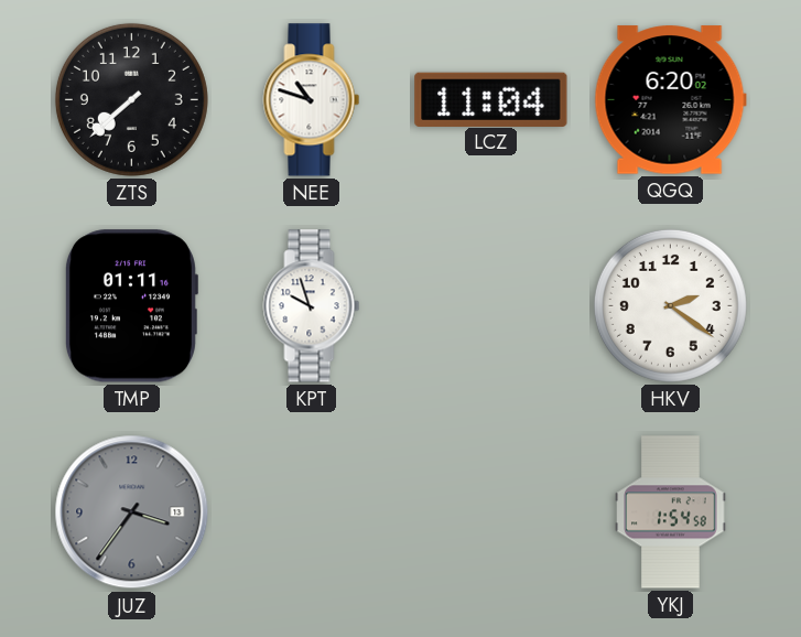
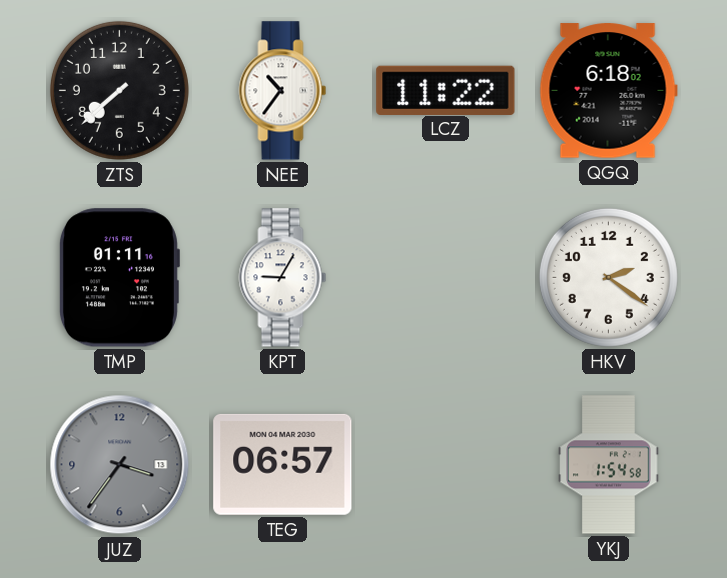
NEE: 10:48 -> 10:36
LCZ: 11:04 -> 11:22
QGQ: 6:20 -> 6:18
KPT: 9:57 -> 9:05
TEG: none -> 06:57
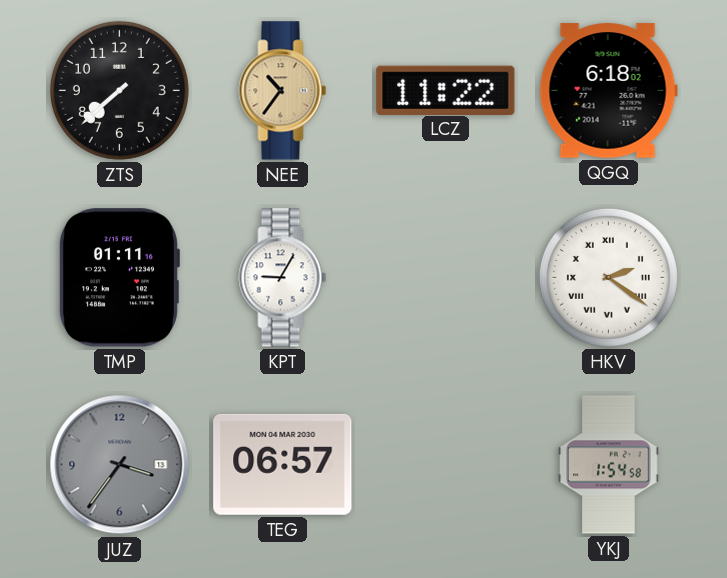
NEE dial: white -> champagne
HKV numerals: Arabic -> Roman
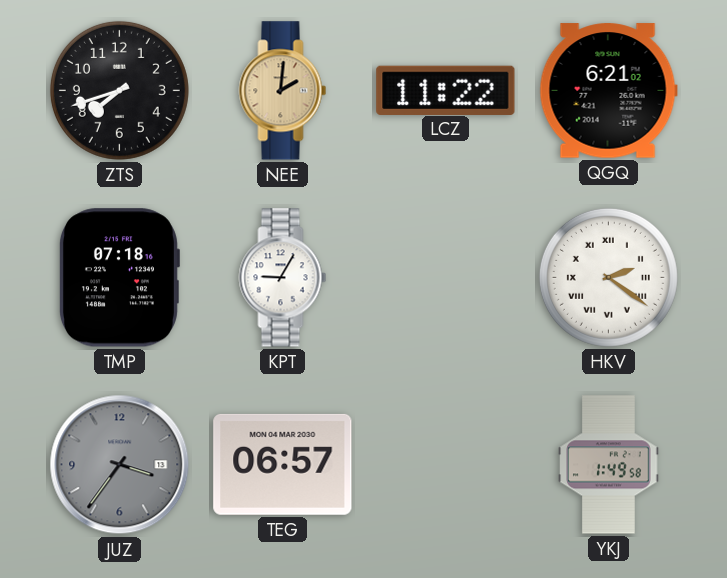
ZTS: 7:38 -> 7:42
NEE: 10:36 -> 2:01
QGQ: 6:18 -> 6:21
TMP: 01:11 -> 07:18
YKJ: 1:54 -> 1:49
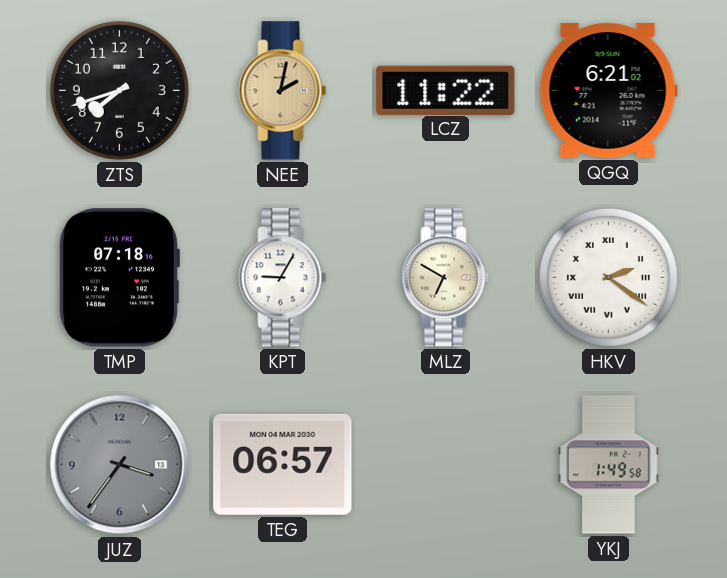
NEE: 2:01 -> 2:02
MLZ: none -> 6:50
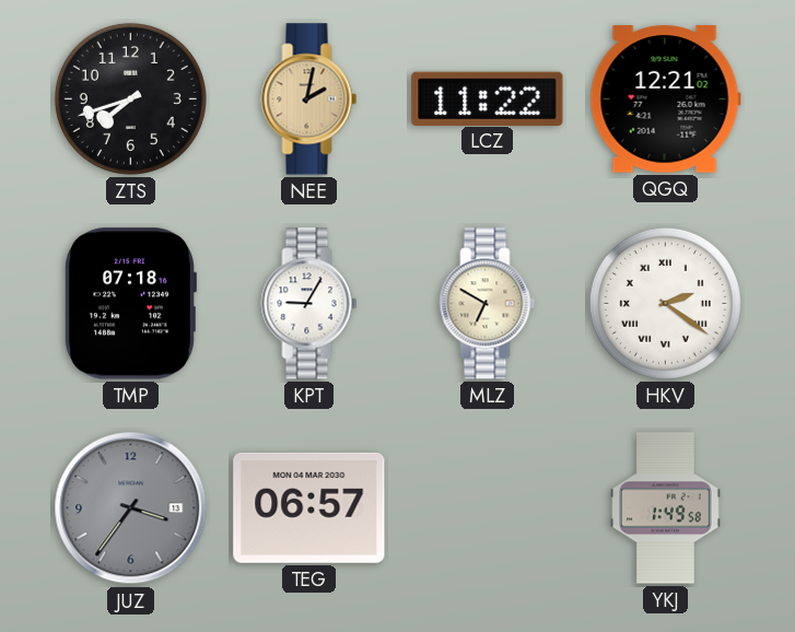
QGQ: 6:21 -> 12:21
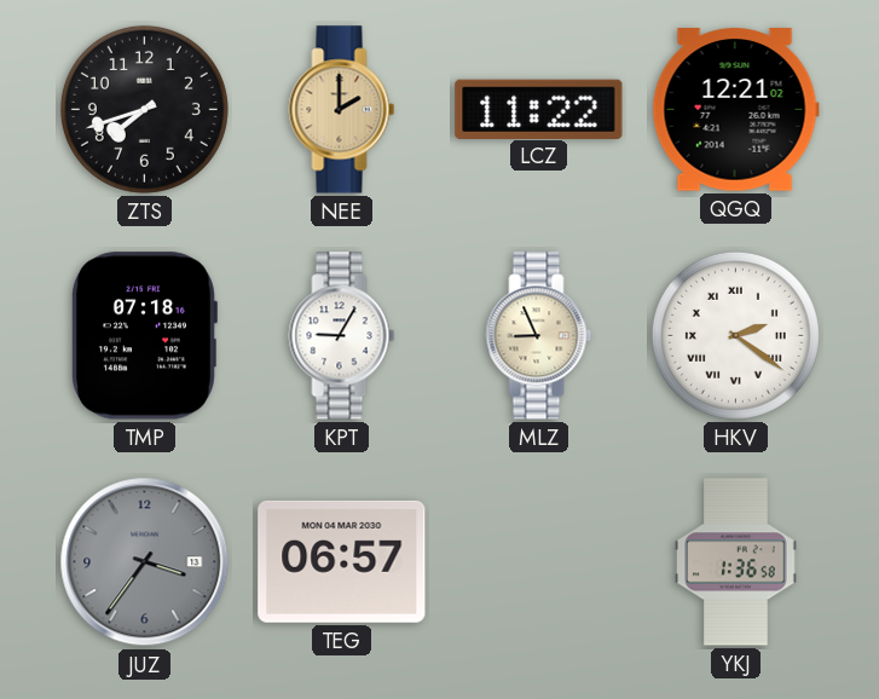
NEE: 2:02 -> 2:00
MLZ: 6:50 -> 8:56
YKJ: 1:49 -> 1:36
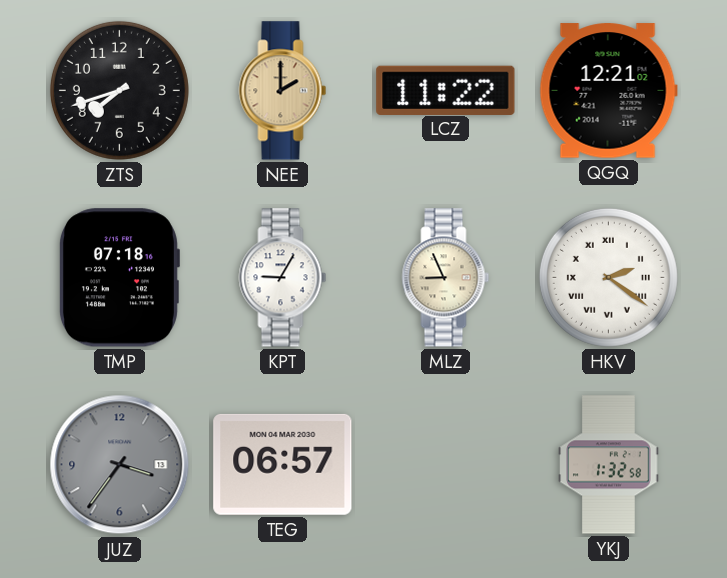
YKJ: 1:36 -> 1:32
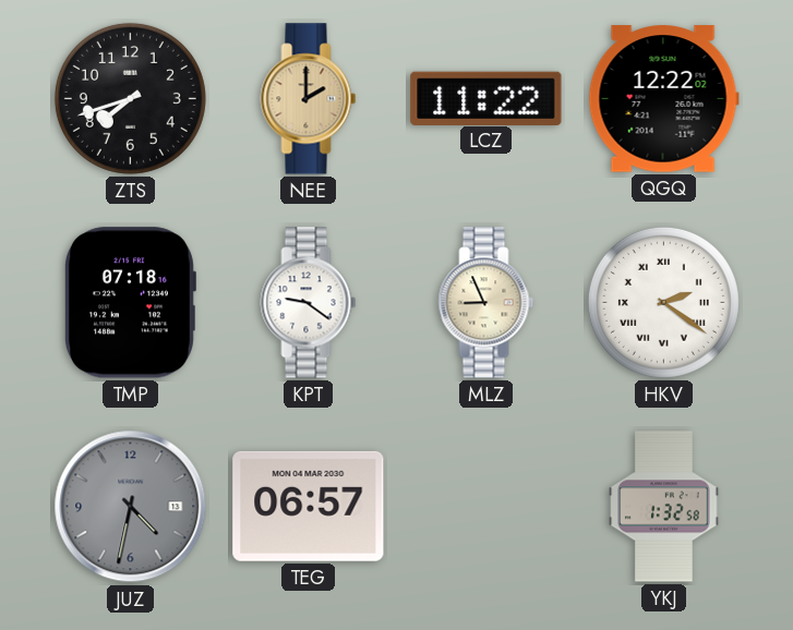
QGQ: 12:21 -> 12:22
KPT: 9:05 -> 9:21
JUZ: 3:36 -> 4:32
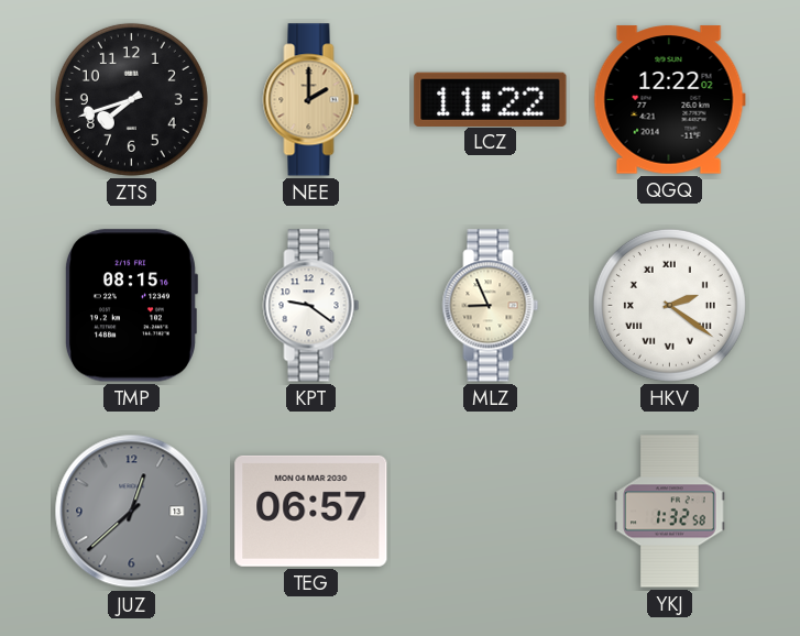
TMP: 07:18 -> 08:15
JUZ: 4:32 -> 12:38
